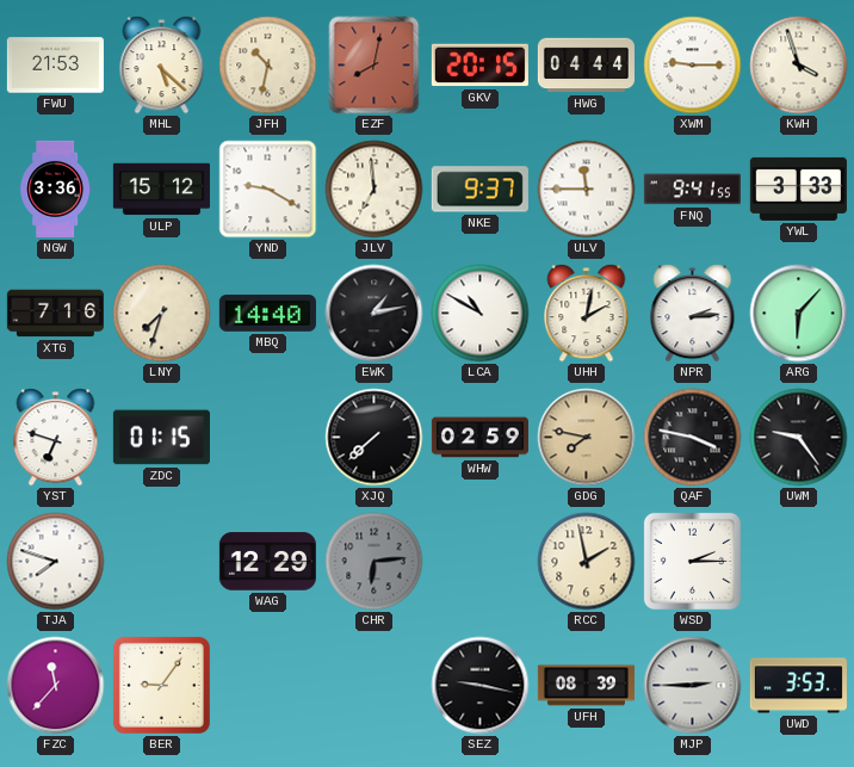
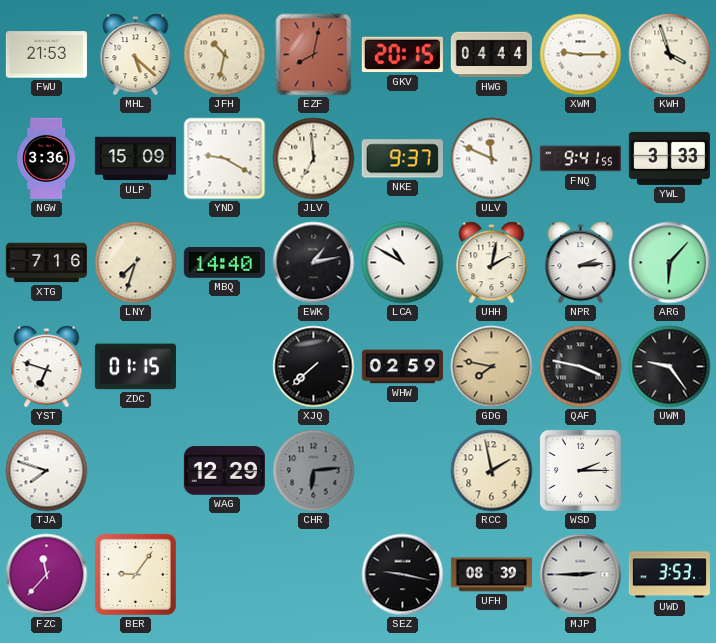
ULP: 15:12 -> 15:09
ULV: 11:45 -> 11:49
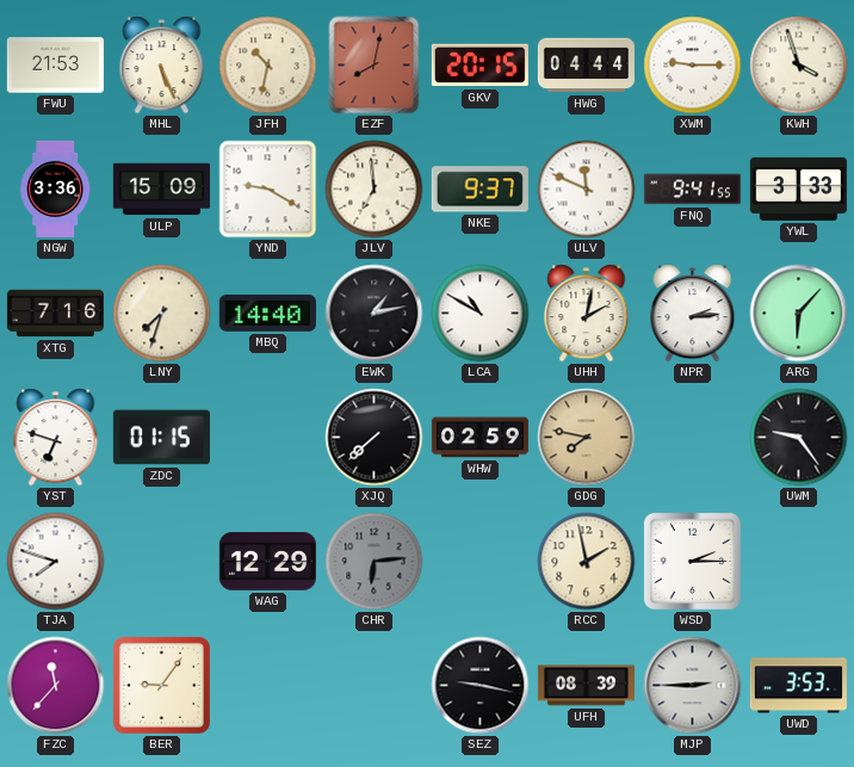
MHL: 5:22 -> 5:26
QAF: 3:47 -> none
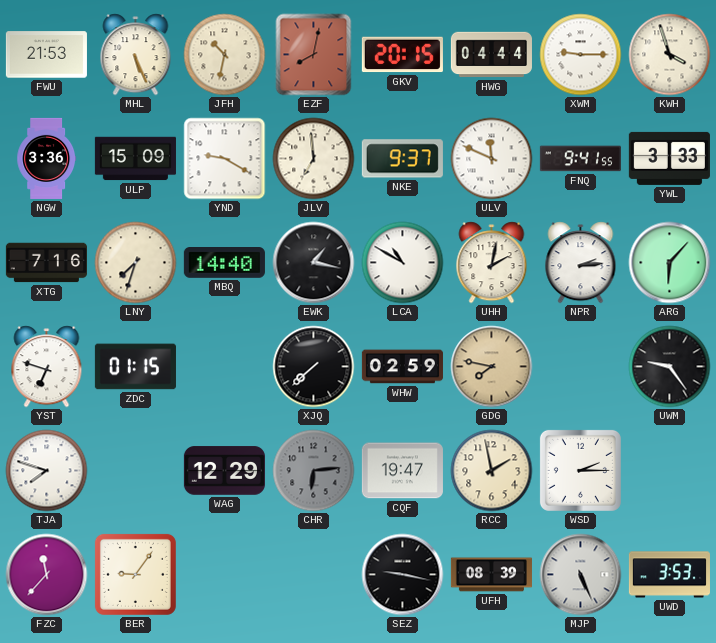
EWK: 1:13 -> 1:17
CQF: none -> 19:47
MJP: 2:45 -> 5:26
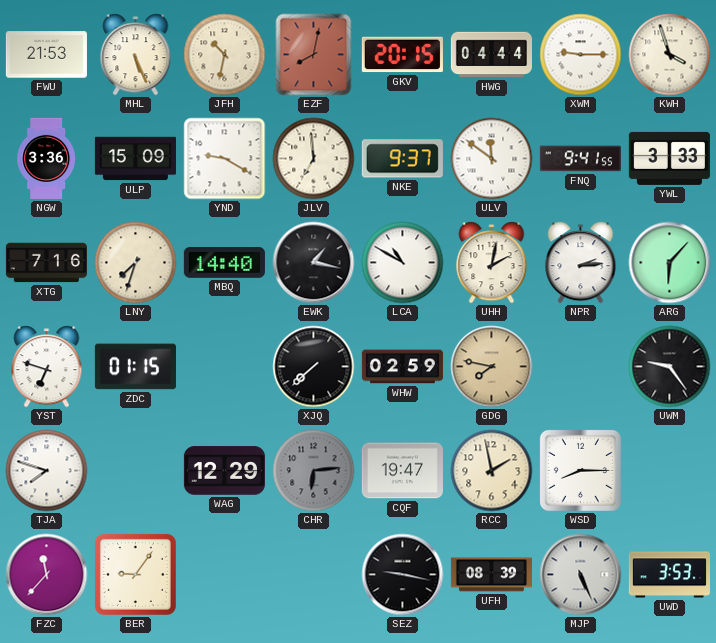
ULV: 11:49 -> 11:51
WSD: 2:15 -> 8:15
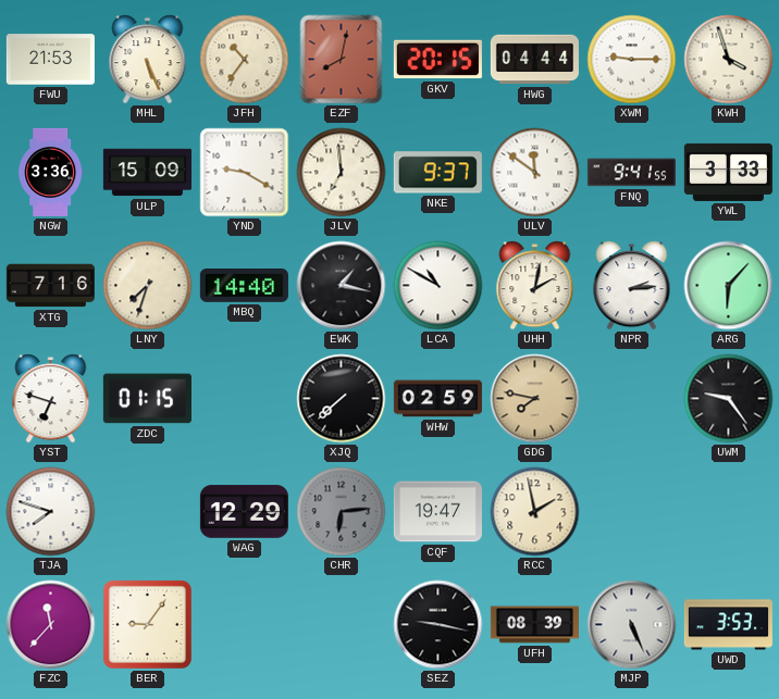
JFH: 10:32 -> 10:36
WSD: 8:15 -> none
